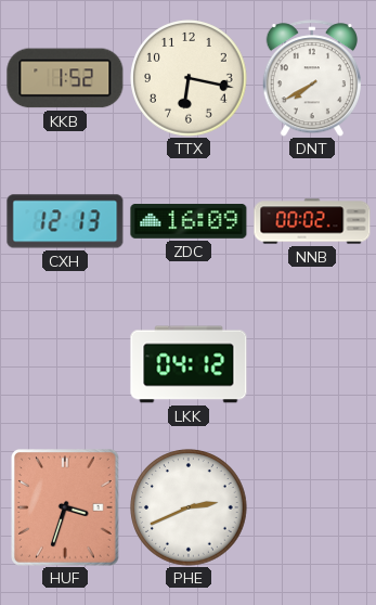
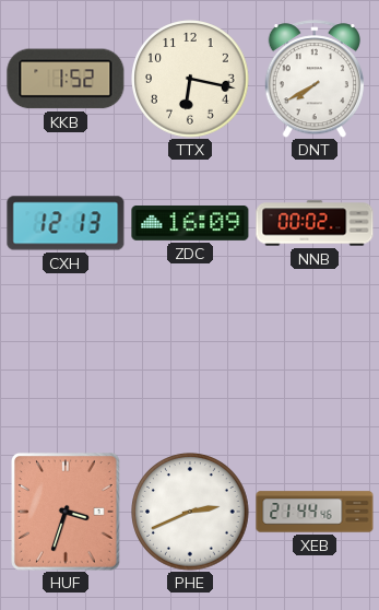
LKK: 04:12 -> none
XEB: none -> 21:44
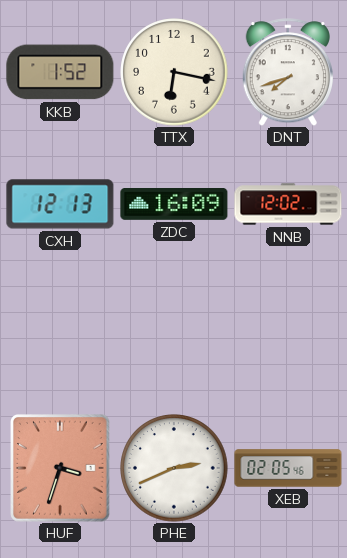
DNT: 7:40 -> 7:42
NNB: 00:02 -> 12:02
XEB: 21:44 -> 02:05
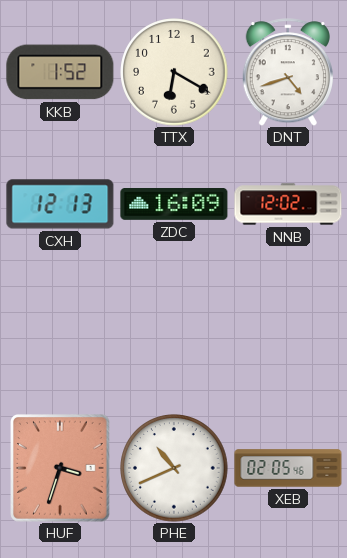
TTX: 6:17 -> 6:20
DNT: 7:42 -> 4:42
PHE: 2:41 -> 10:41
